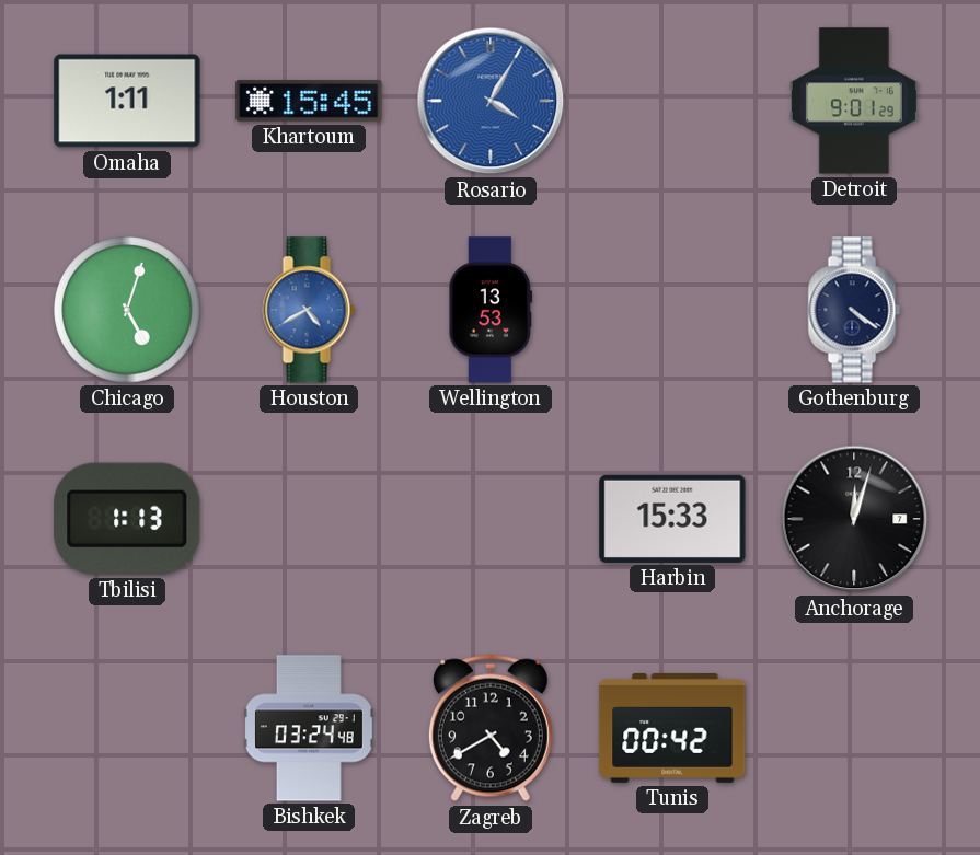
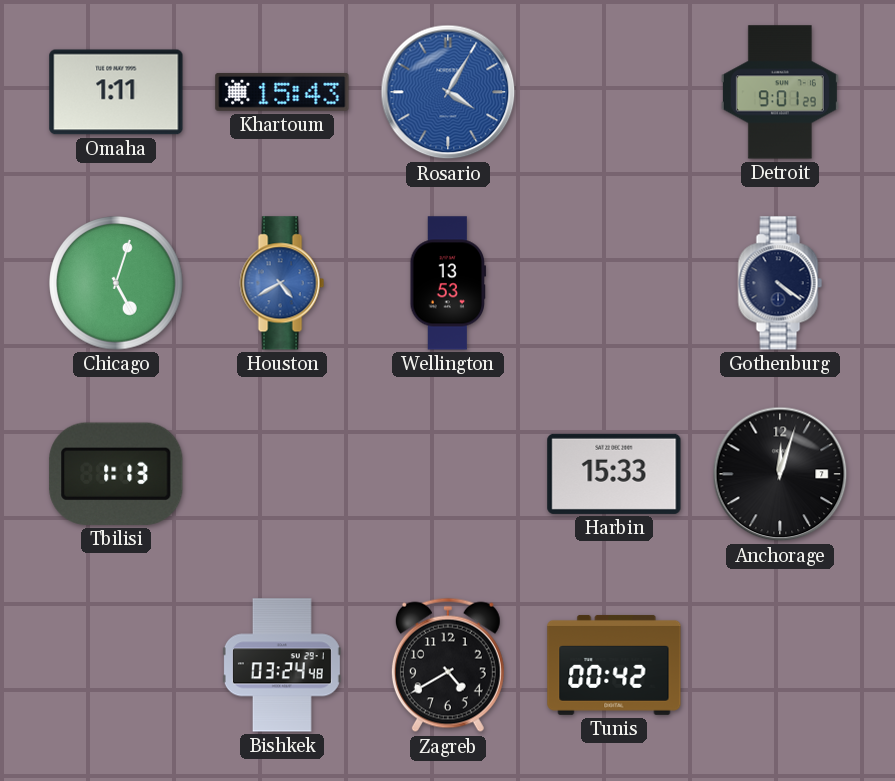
Khartoum: 15:45 -> 15:43
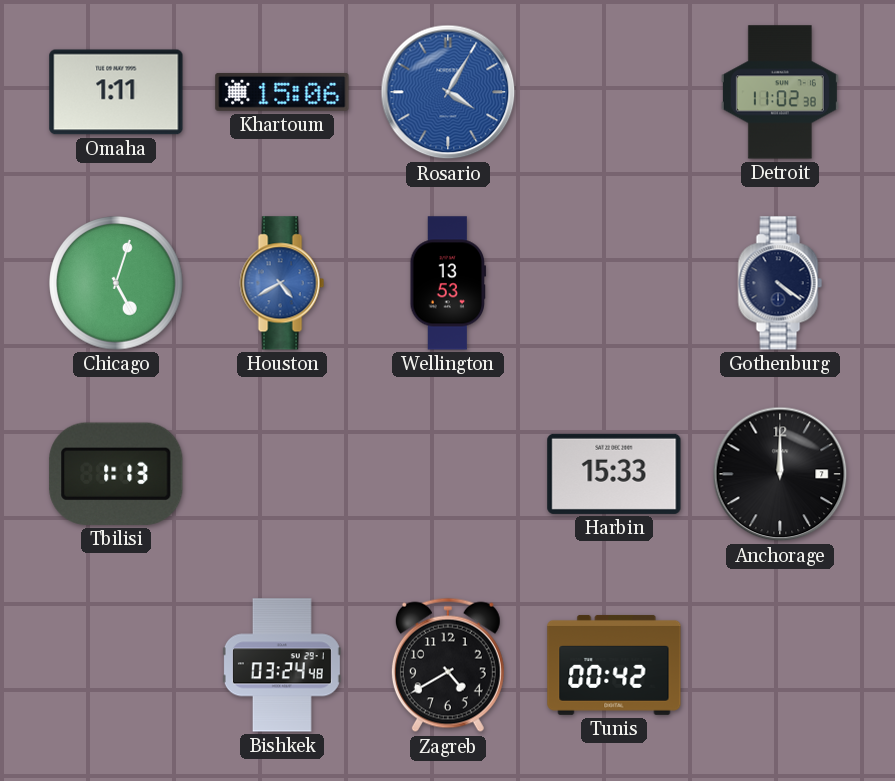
Khartoum: 15:43 -> 15:06
Detroit: 9:01 -> 11:02
Anchorage: 12:03 -> 12:00
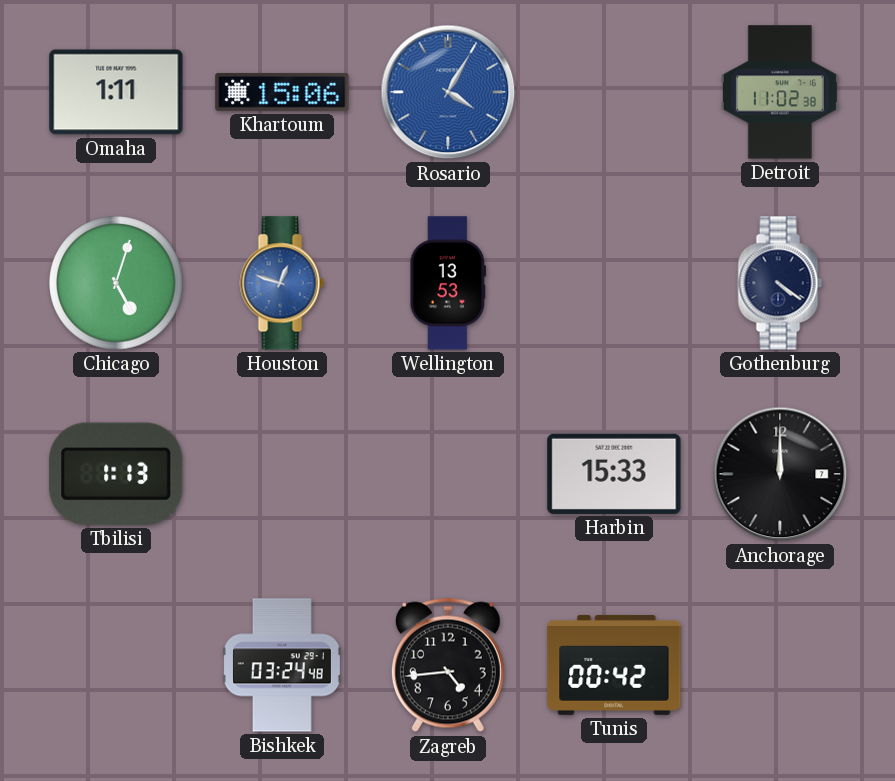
Houston: 4:40 -> 12:48
Zagreb: 4:40 -> 4:44
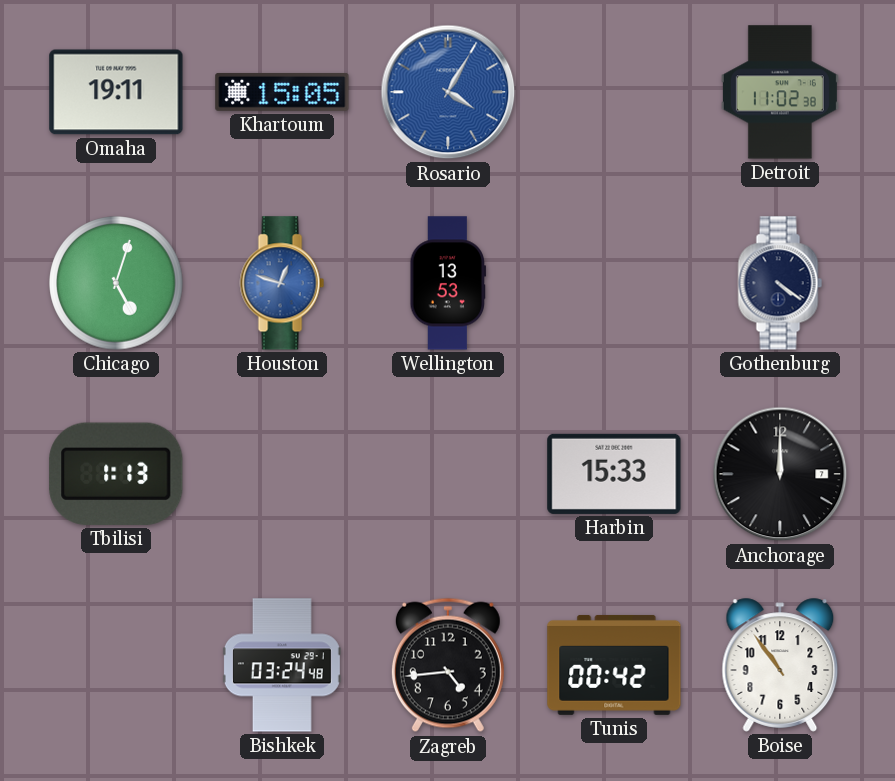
Omaha: 1:11 -> 19:11
Khartoum: 15:06 -> 15:05
Boise: none -> 10:54
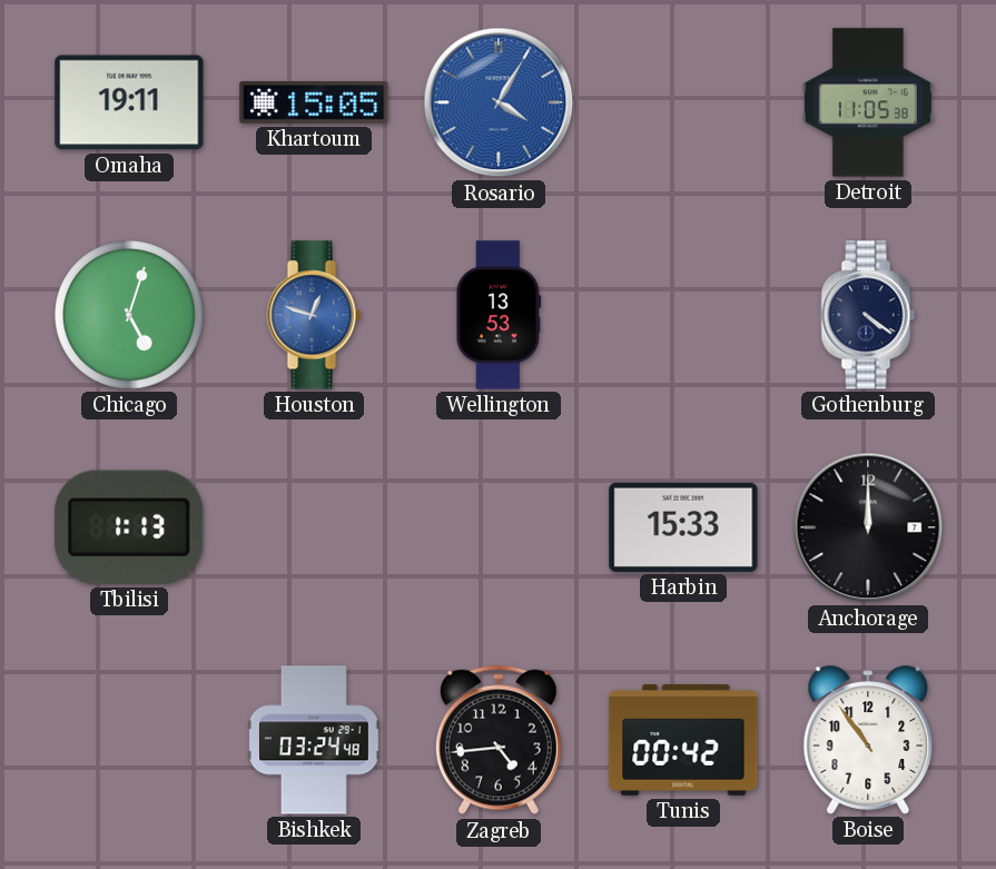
Detroit: 11:02 -> 11:05
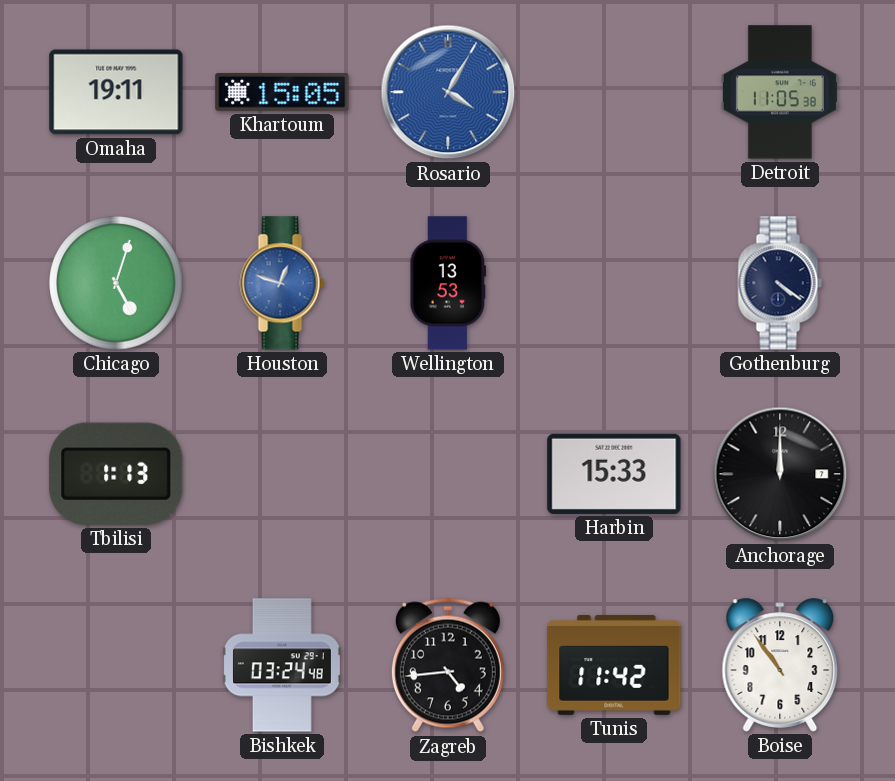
Tunis: 00:42 -> 11:42
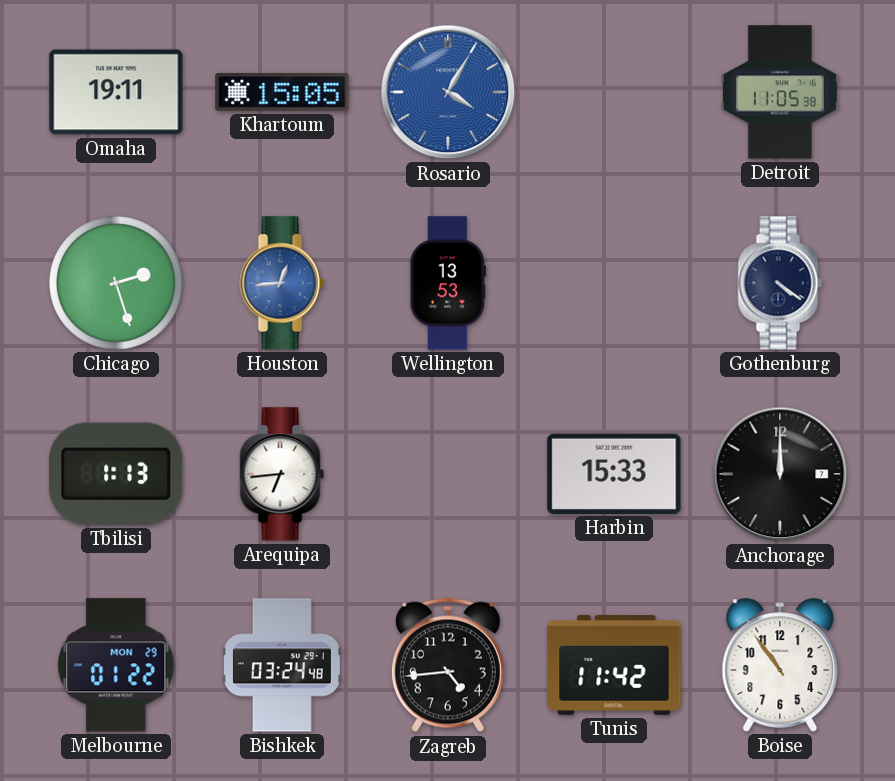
Chicago: 5:03 -> 2:27
Houston: 12:48 -> 12:44
Arequipa: none -> 6:44
Melbourne: none -> 01:22
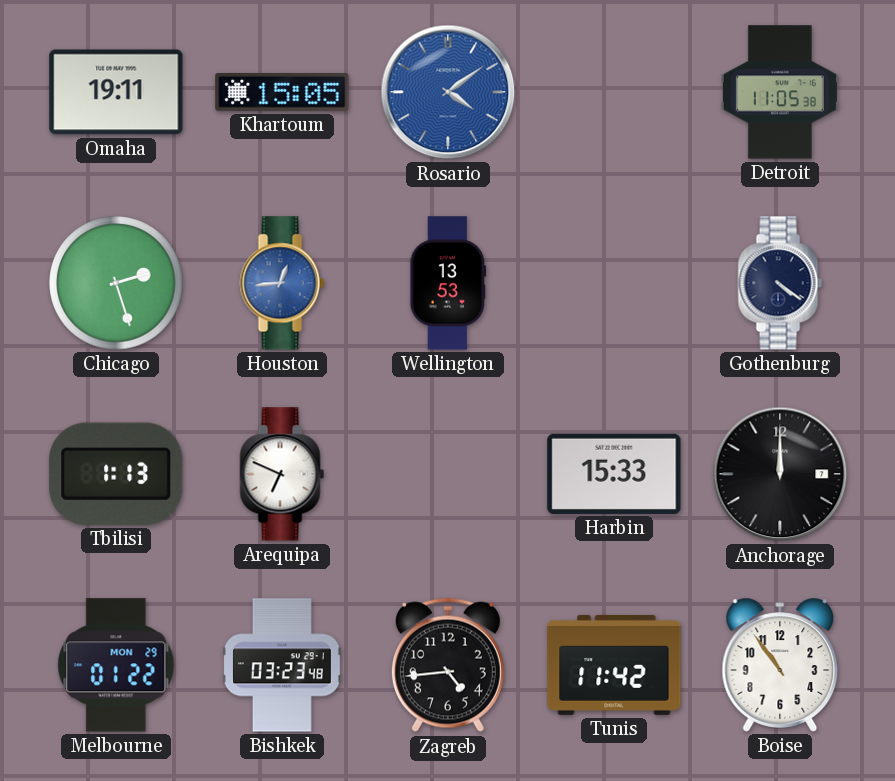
Rosario: 4:05 -> 4:09
Arequipa: 6:44 -> 6:49
Bishkek: 03:24 -> 03:23
